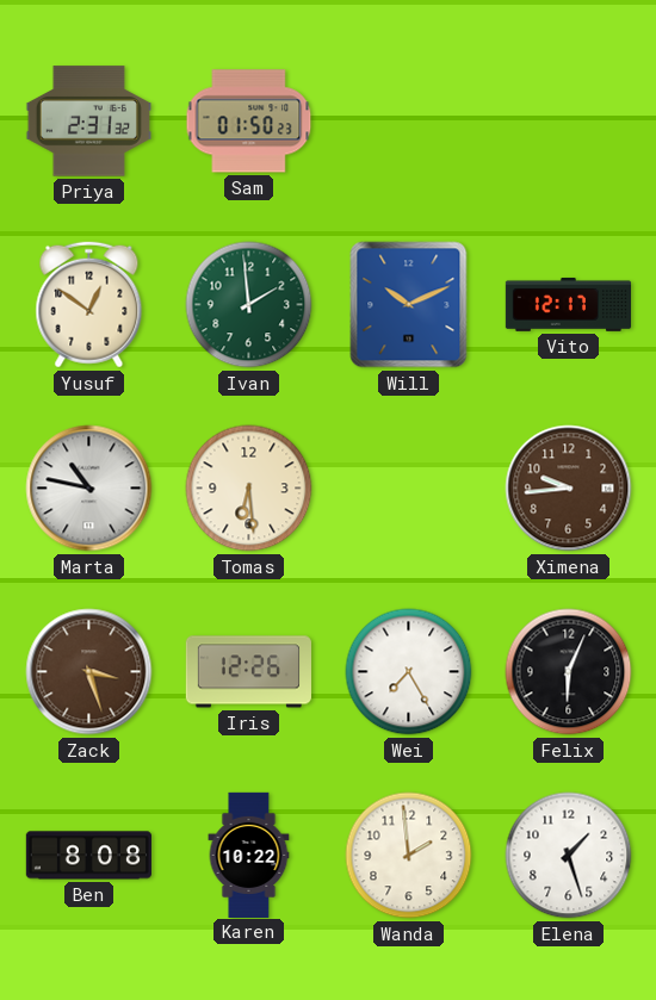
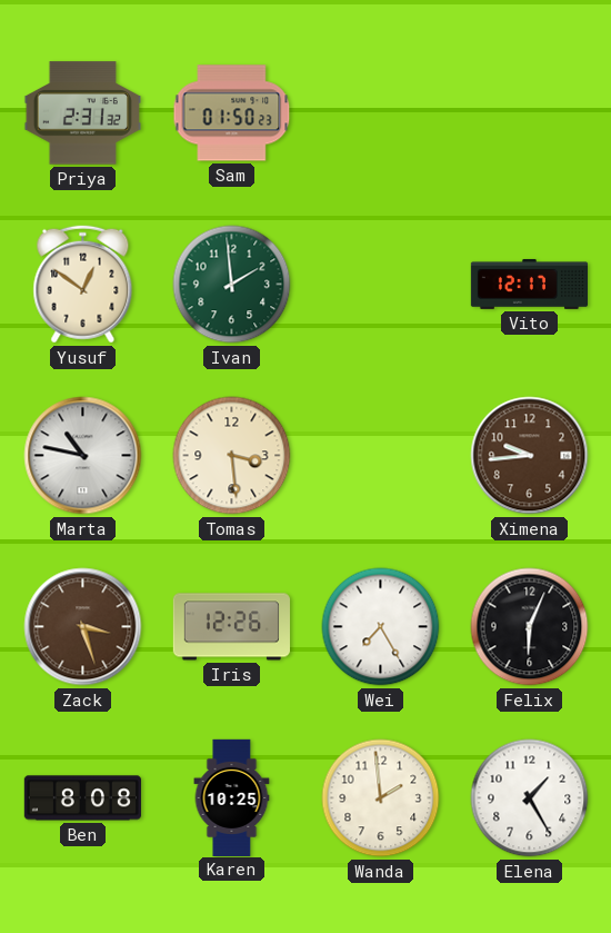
Will: 10:11 -> none
Tomas: 6:29 -> 3:29
Karen: 10:22 -> 10:25
Elena: 1:27 -> 1:25
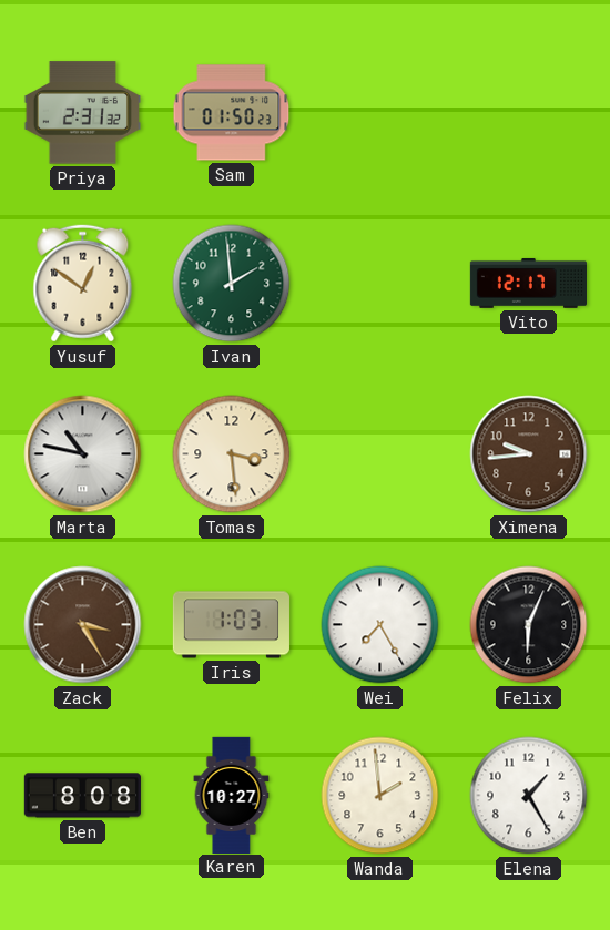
Zack: 3:27 -> 3:25
Iris: 12:26 -> 1:03
Karen: 10:25 -> 10:27
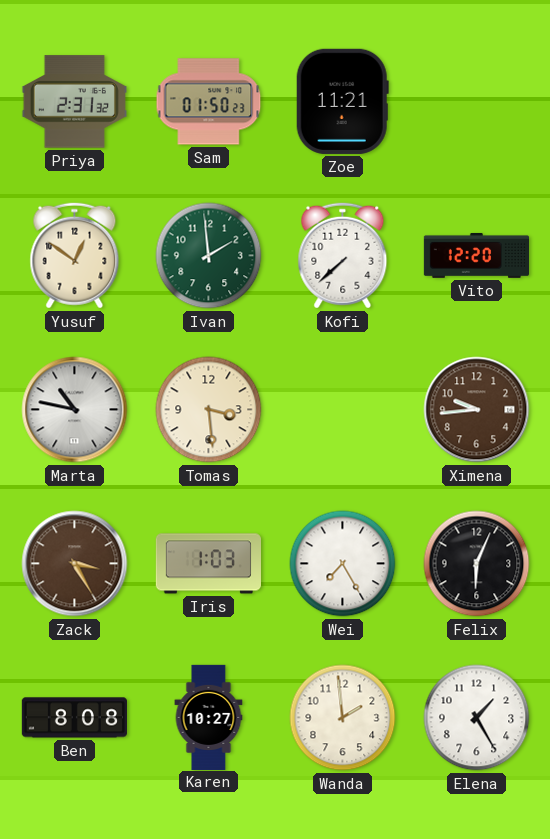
Zoe: none -> 11:21
Kofi: none -> 7:38
Vito: 12:17 -> 12:20
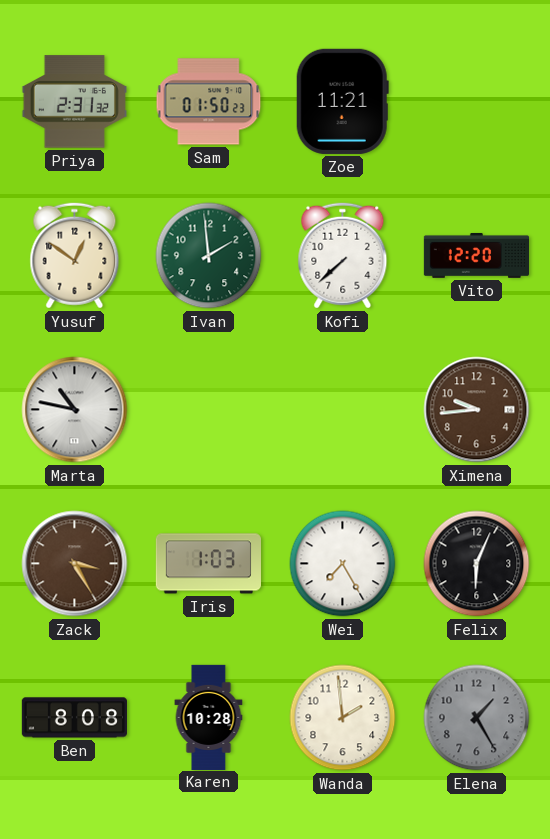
Tomas: 3:29 -> none
Karen: 10:27 -> 10:28
Elena dial: white -> grey
